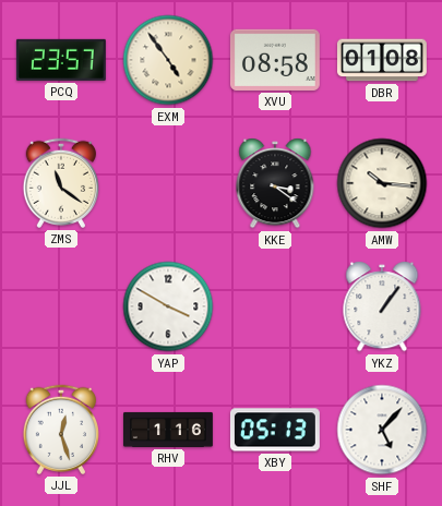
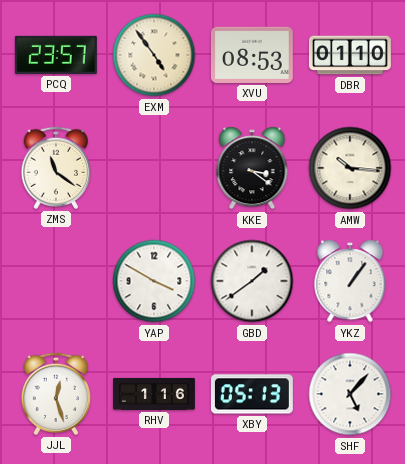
XVU: 08:58 -> 08:53
DBR: 01:08 -> 01:10
GBD: none -> 1:39
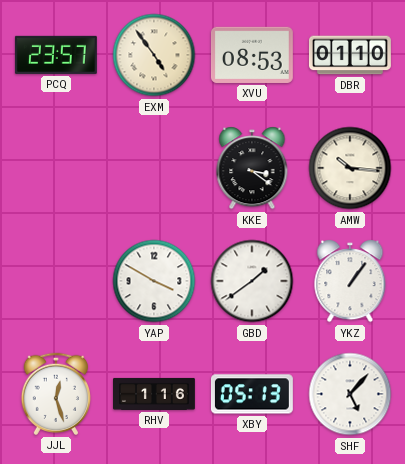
ZMS: 11:21 -> none
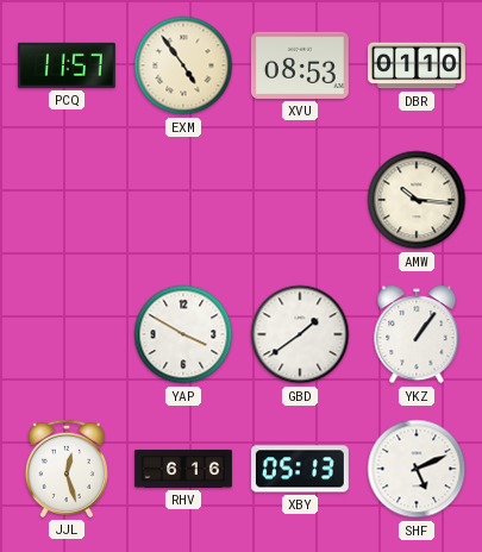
PCQ: 23:57 -> 11:57
KKE: 3:21 -> none
RHV: 1:16 -> 6:16
SHF: 5:07 -> 5:11
